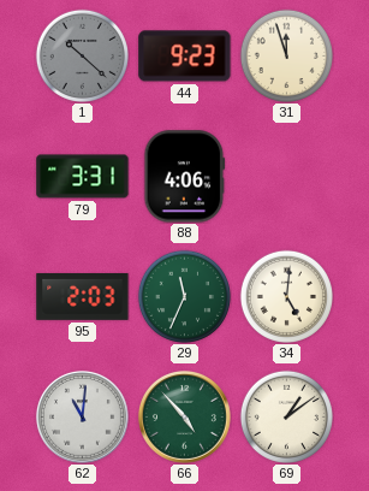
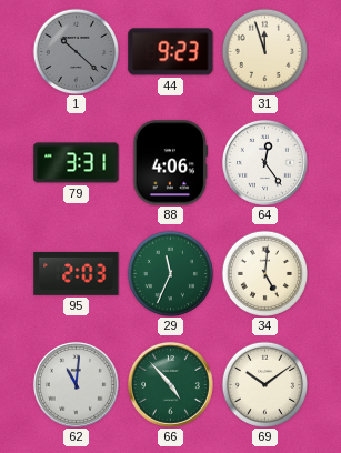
64: none -> 12:24
69: 1:09 -> 10:09
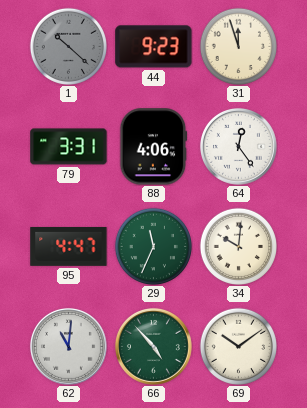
95: 2:03 -> 4:47
34: 5:01 -> 10:01
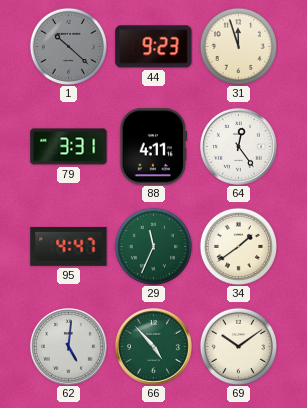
88: 4:06 -> 4:11
34: 10:01 -> 1:39
62: 11:01 -> 5:01
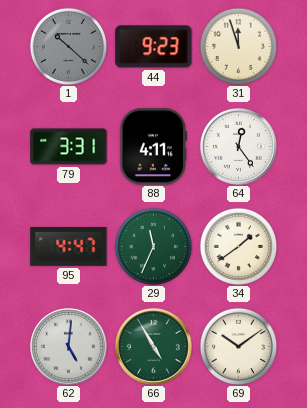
66: 4:53 -> 4:55
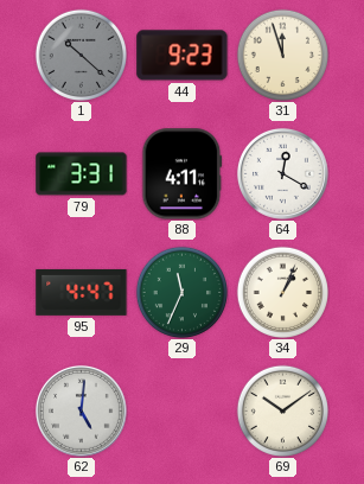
64: 12:24 -> 12:20
34: 1:39 -> 1:04
66: 4:55 -> none
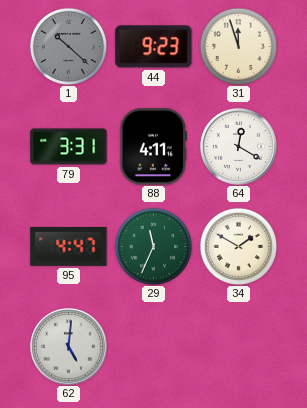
34: 1:04 -> 1:50
69: 10:09 -> none
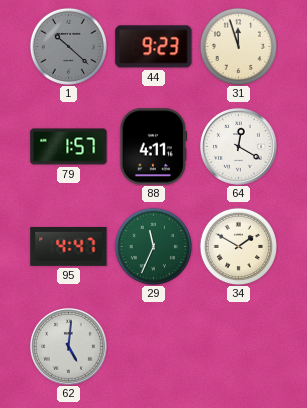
79: 3:31 -> 1:57
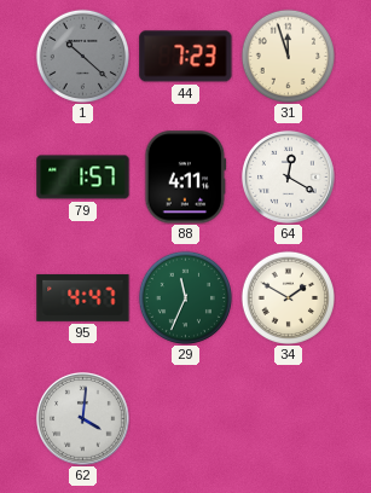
44: 9:23 -> 7:23
62: 5:01 -> 4:01
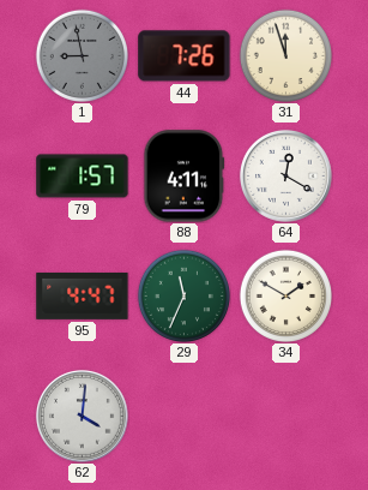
1: 10:22 -> 8:58
44: 7:23 -> 7:26
